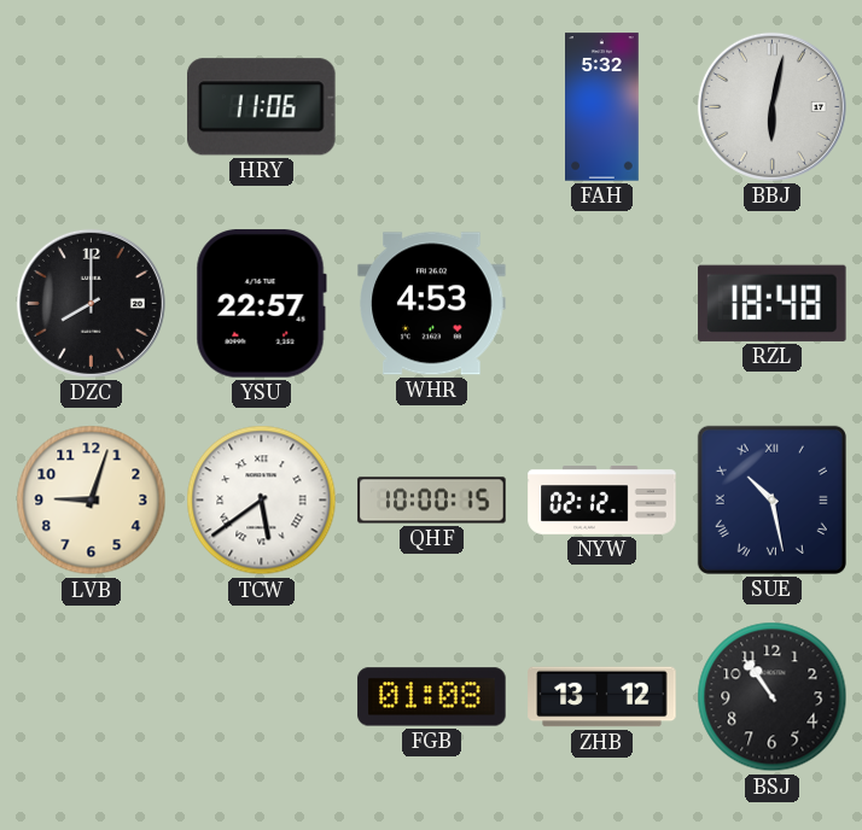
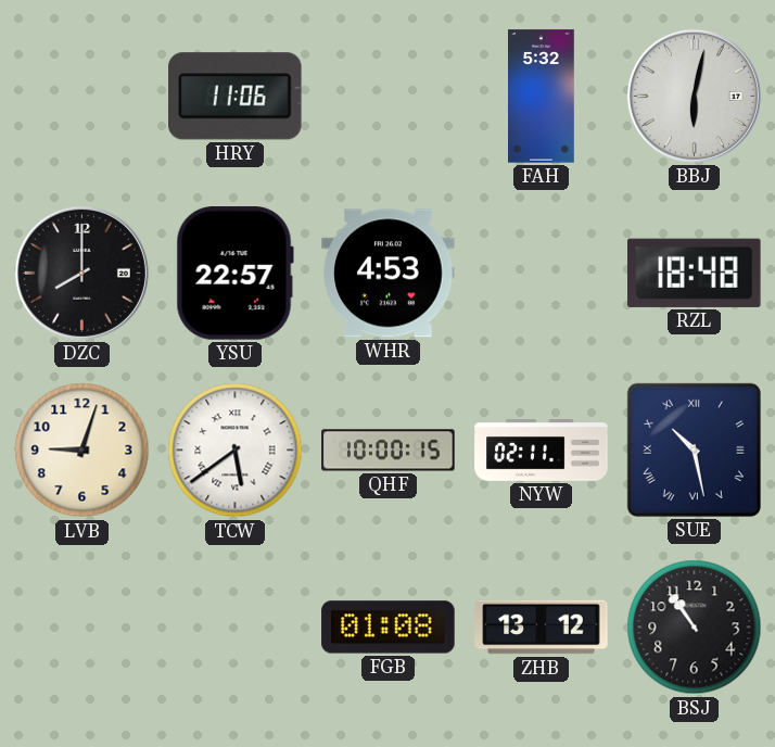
NYW: 02:12 -> 02:11
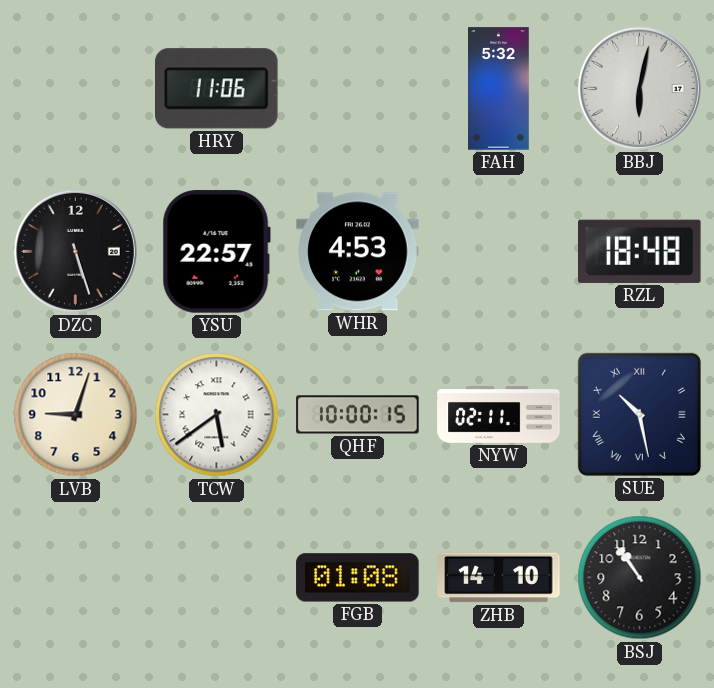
DZC: 8:00 -> 5:27
ZHB: 13:12 -> 14:10
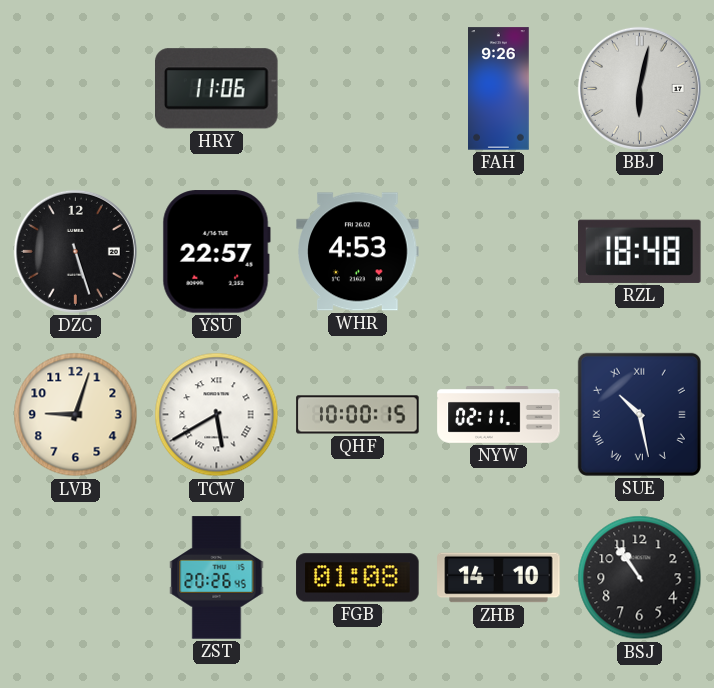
FAH: 5:32 -> 9:26
TCW: 5:39 -> 5:40
ZST: none -> 20:26
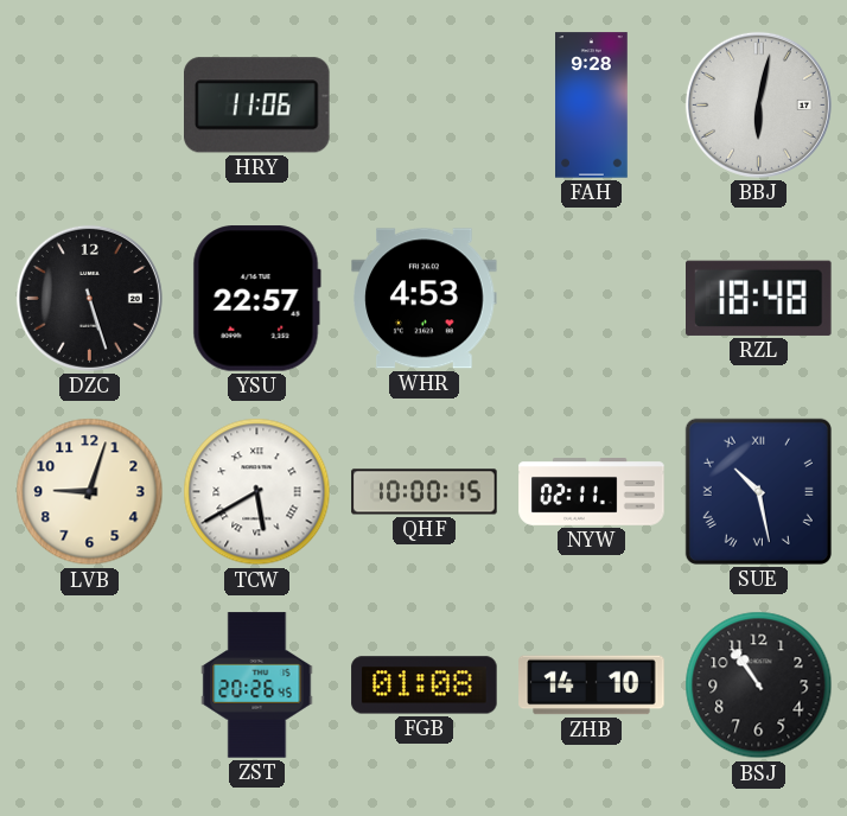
FAH: 9:26 -> 9:28
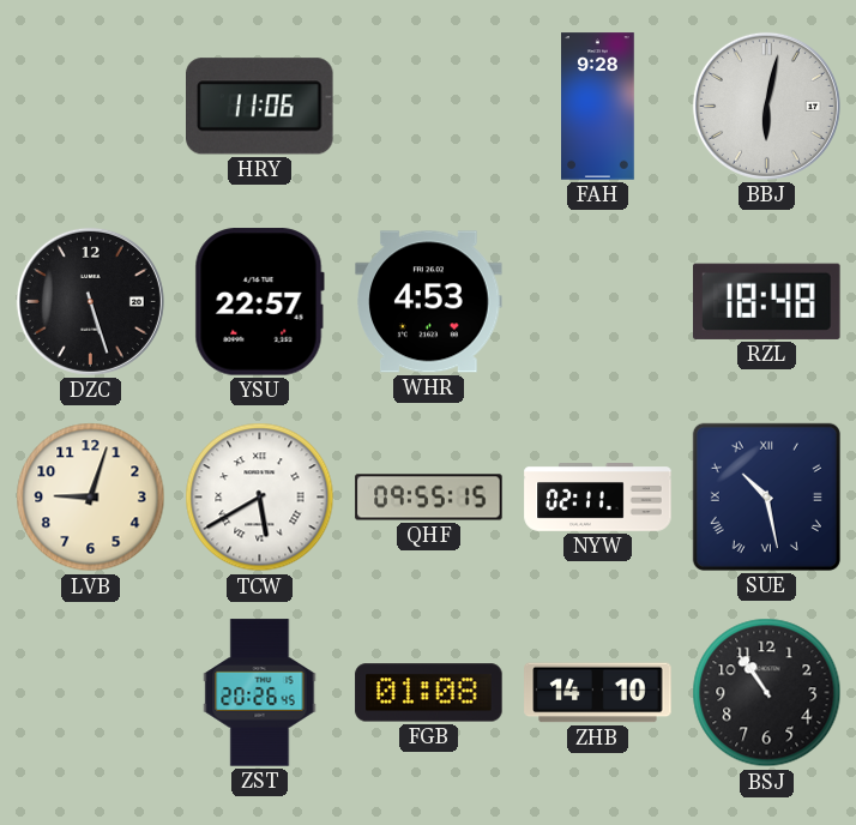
QHF: 10:00 -> 09:55
